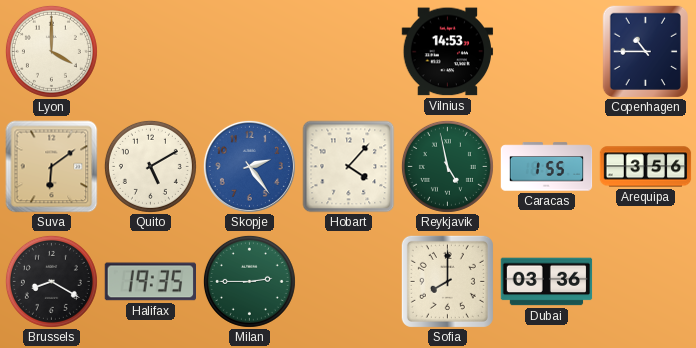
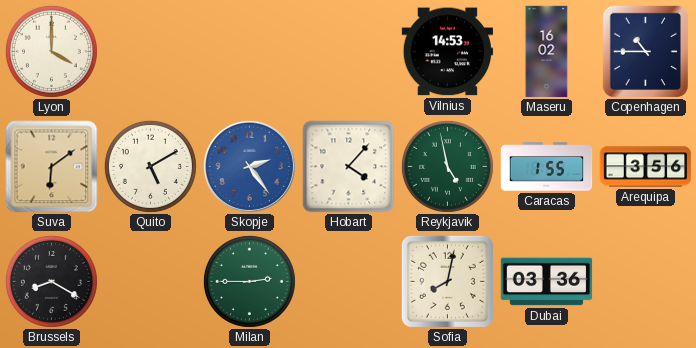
Maseru: none -> 16:02
Halifax: 19:35 -> none
Sofia: 8:00 -> 8:02
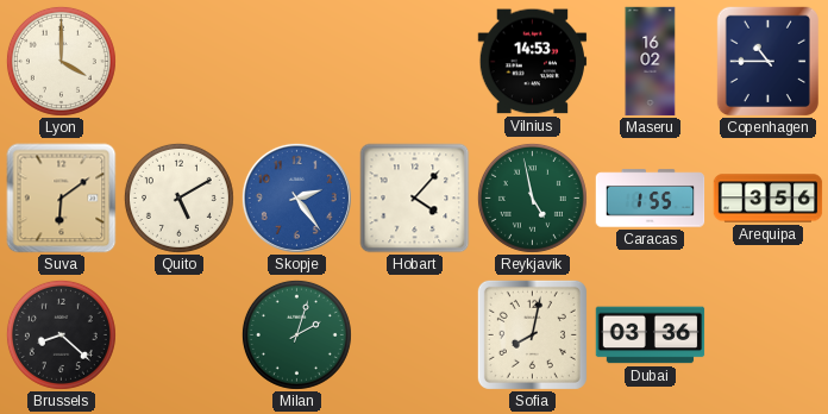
Brussels: 8:20 -> 8:22
Milan: 2:45 -> 2:03
